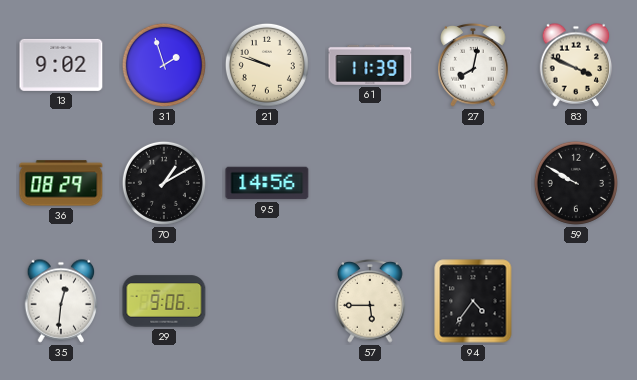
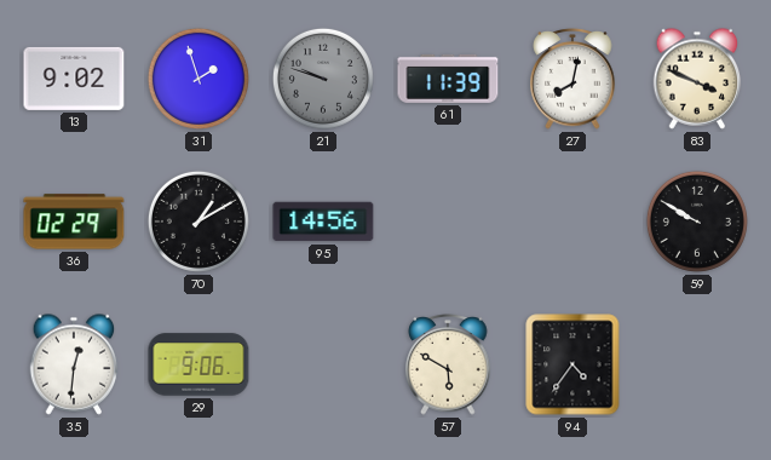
21 dial: cream -> grey
36: 08:29 -> 02:29
57: 5:45 -> 5:50
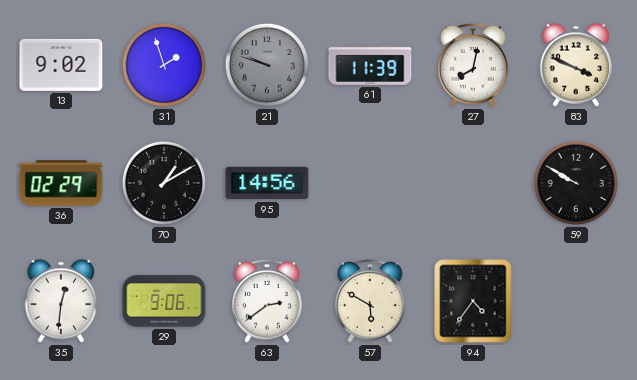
63: none -> 2:39
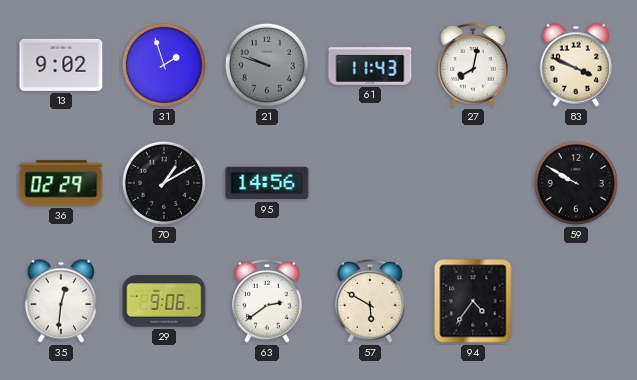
61: 11:39 -> 11:43
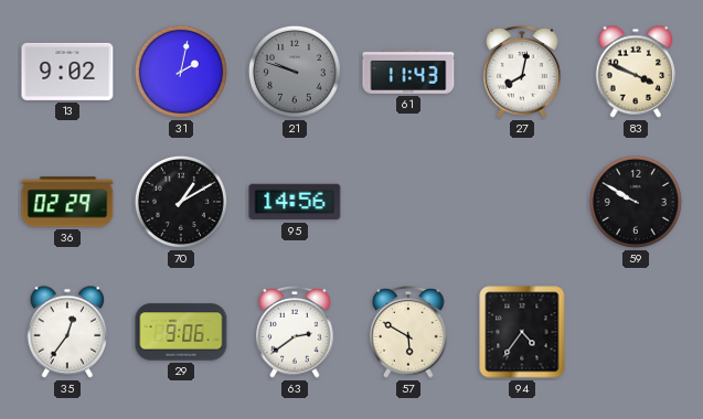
31: 1:57 -> 2:02
35: 12:31 -> 12:36
